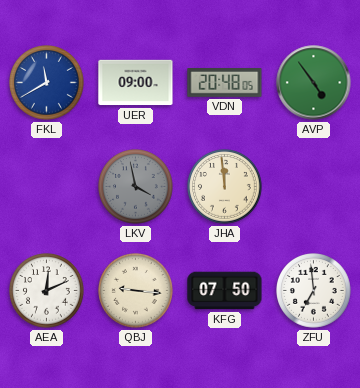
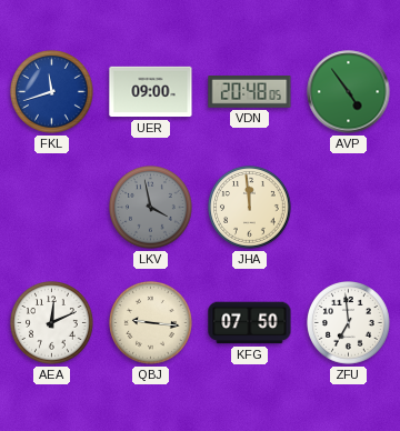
FKL: 11:40 -> 11:42
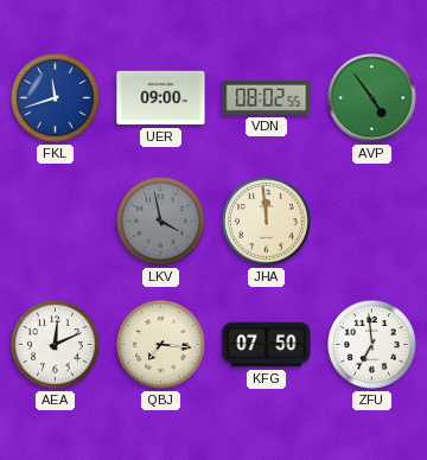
VDN: 20:48 -> 08:02
QBJ: 9:16 -> 7:16
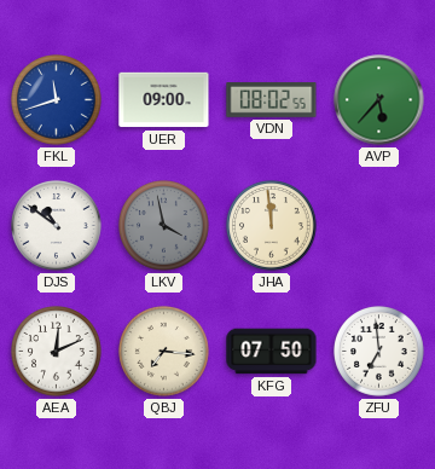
AVP: 4:54 -> 5:37
DJS: none -> 10:51
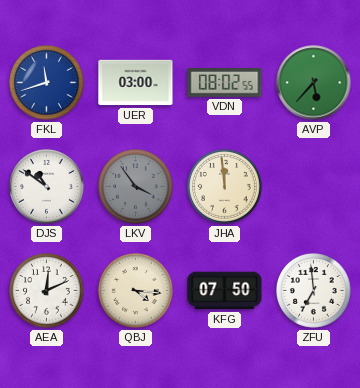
UER: 09:00 -> 03:00
LKV: 3:58 -> 3:54
QBJ: 7:16 -> 4:16
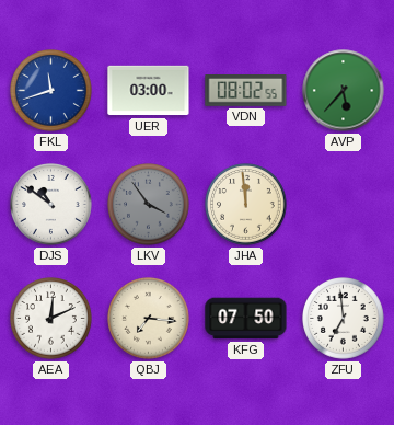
QBJ: 4:16 -> 7:16
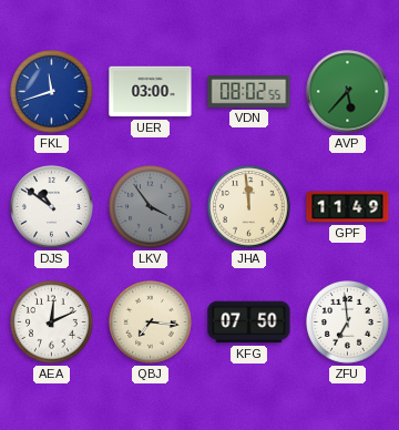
GPF: none -> 11:49
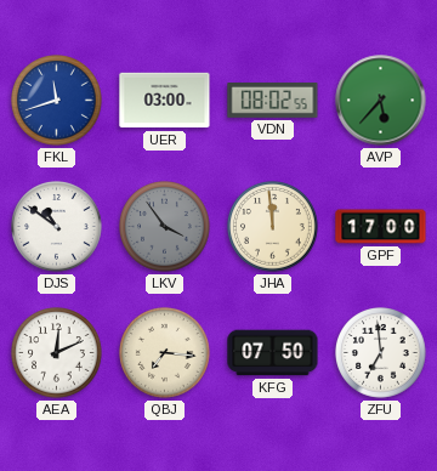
GPF: 11:49 -> 17:00
